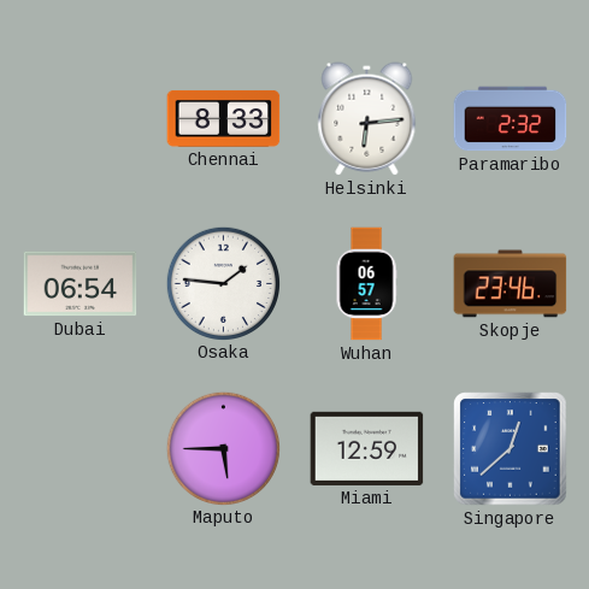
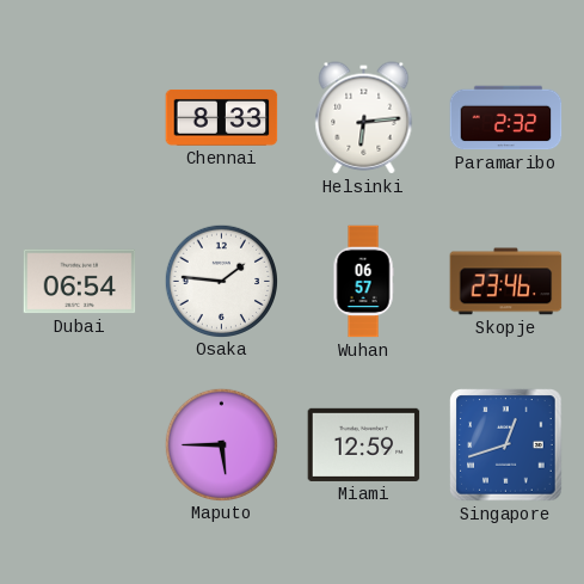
Singapore: 12:38 -> 12:42
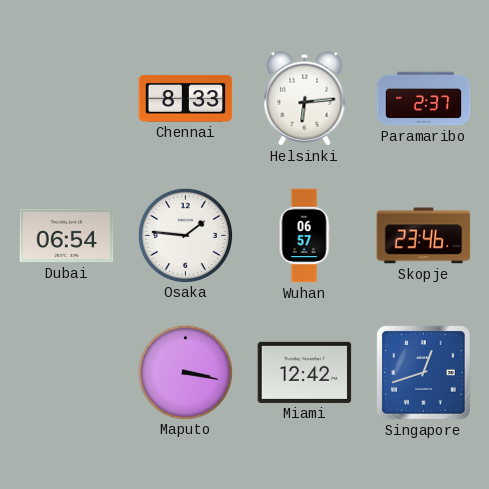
Paramaribo: 2:32 -> 2:37
Maputo: 5:45 -> 3:17
Miami: 12:59 -> 12:42
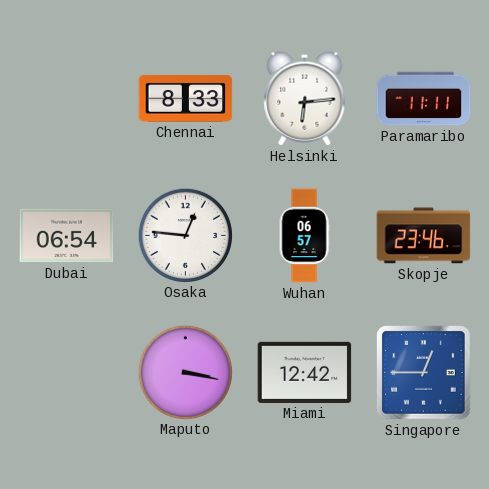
Paramaribo: 2:37 -> 11:11
Osaka: 1:46 -> 12:46
Singapore: 12:42 -> 12:45
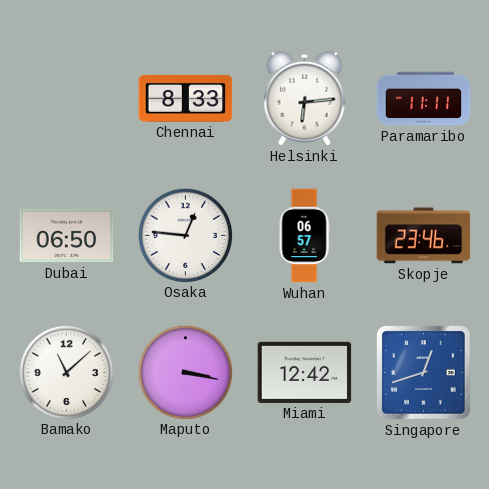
Dubai: 06:54 -> 06:50
Bamako: none -> 11:08
Singapore: 12:45 -> 12:42
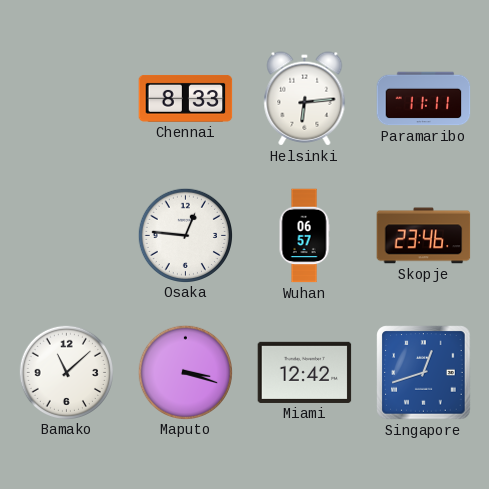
Dubai: 06:50 -> none
Maputo: 3:17 -> 3:18
